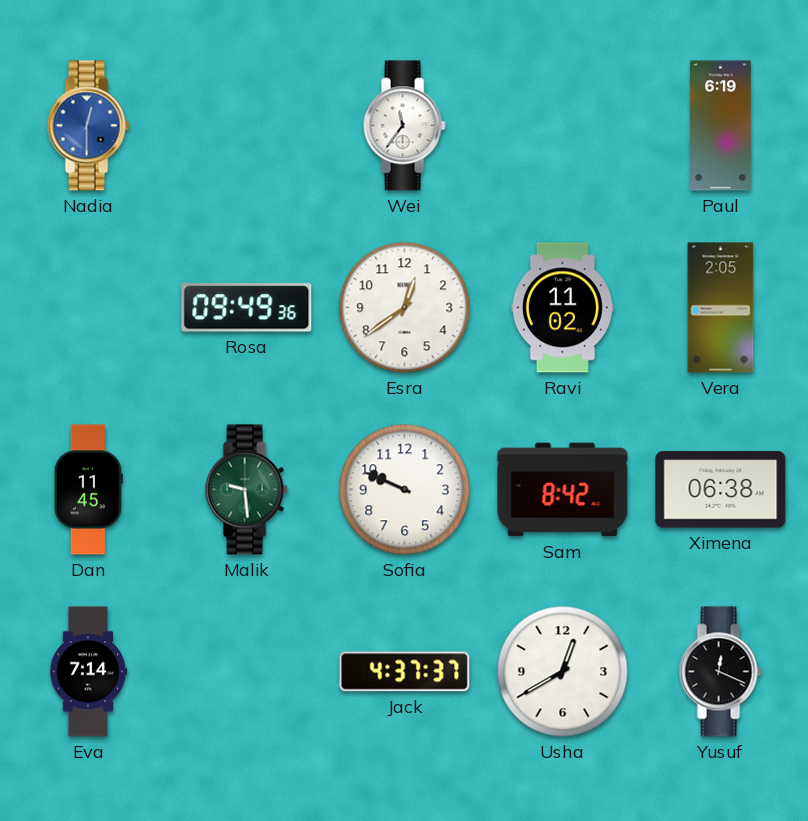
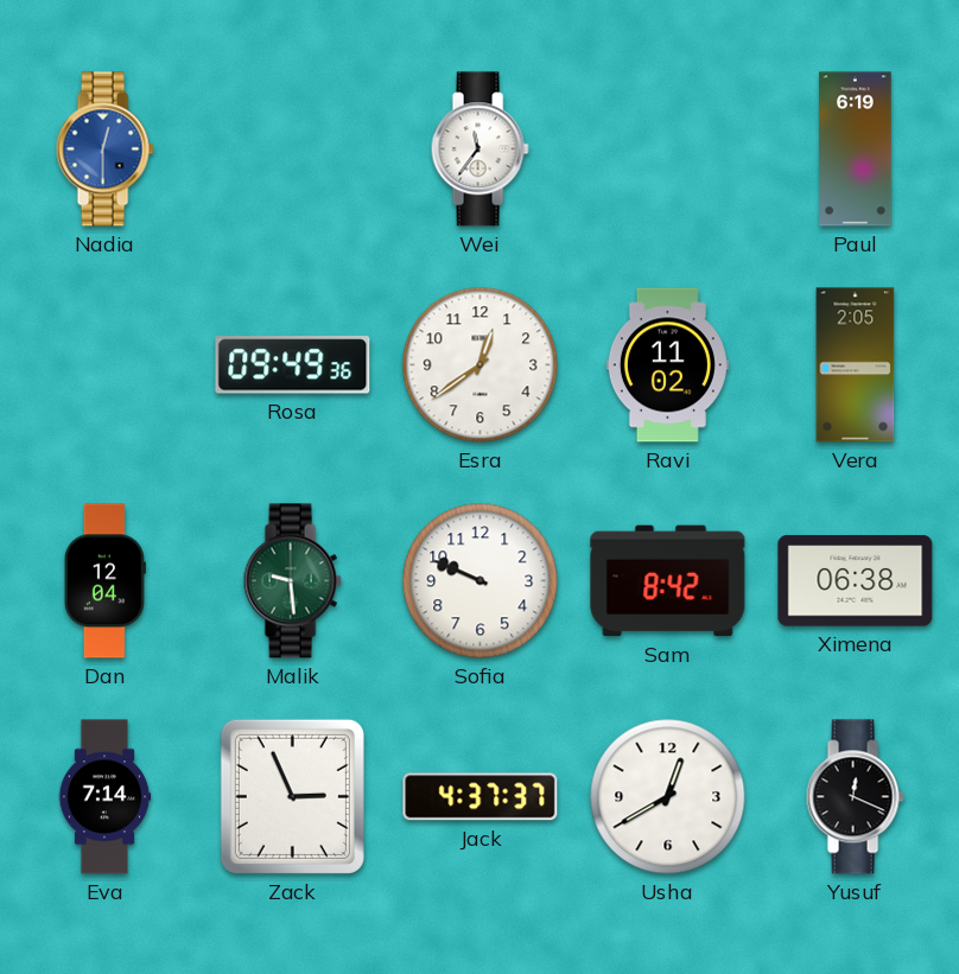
Dan: 11:45 -> 12:04
Zack: none -> 2:56
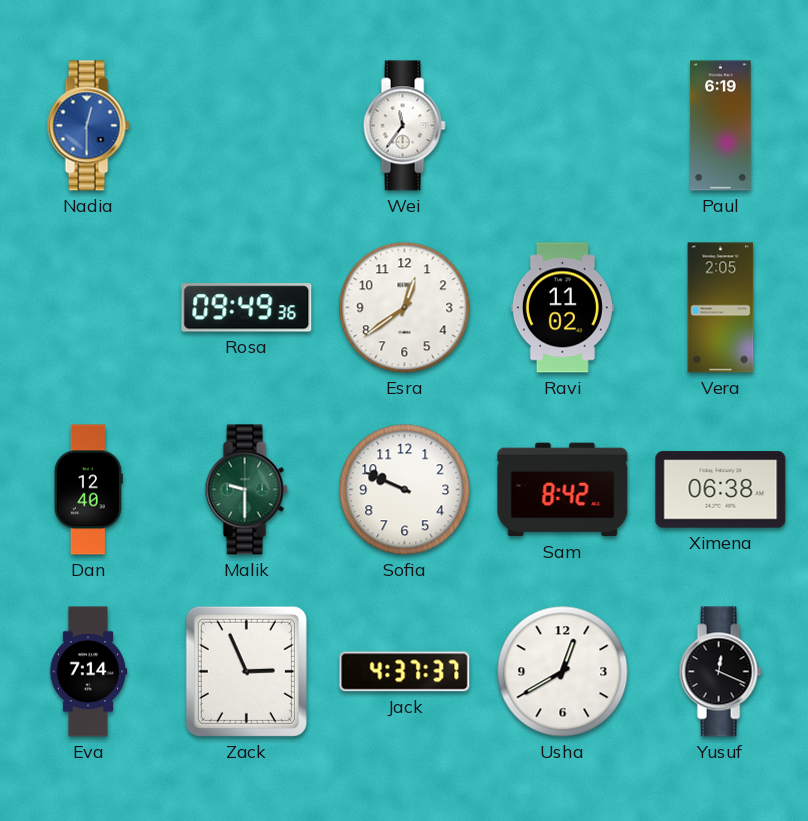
Dan: 12:04 -> 12:40
Malik: 9:29 -> 9:30
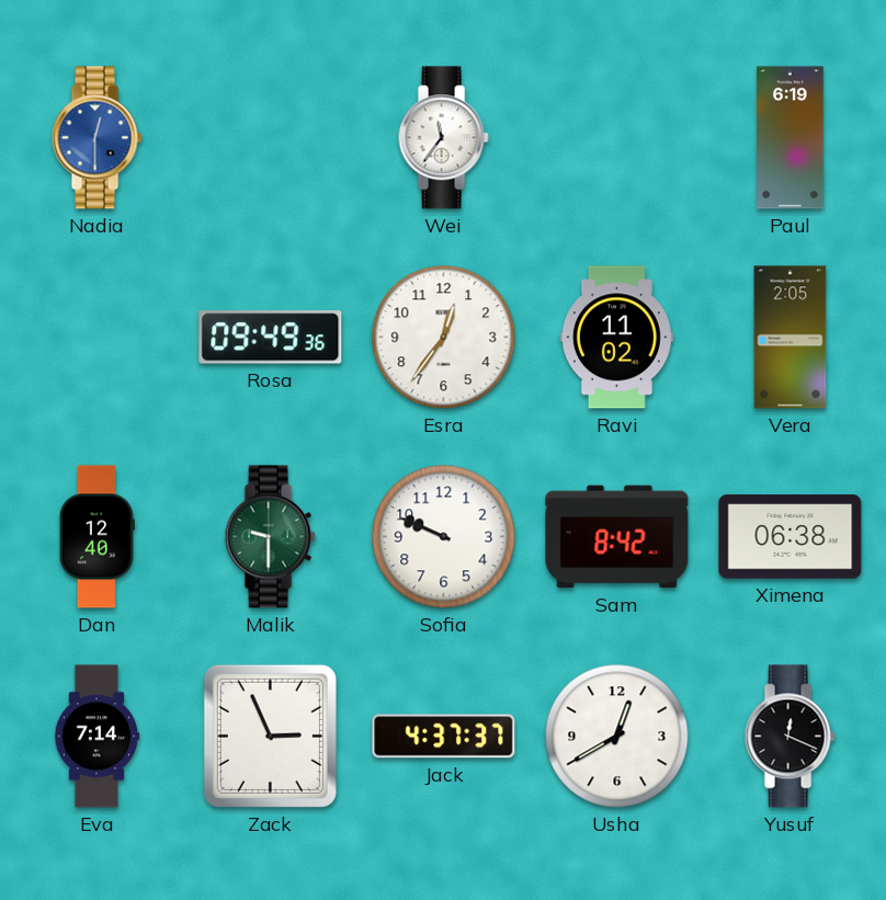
Esra: 12:39 -> 12:36
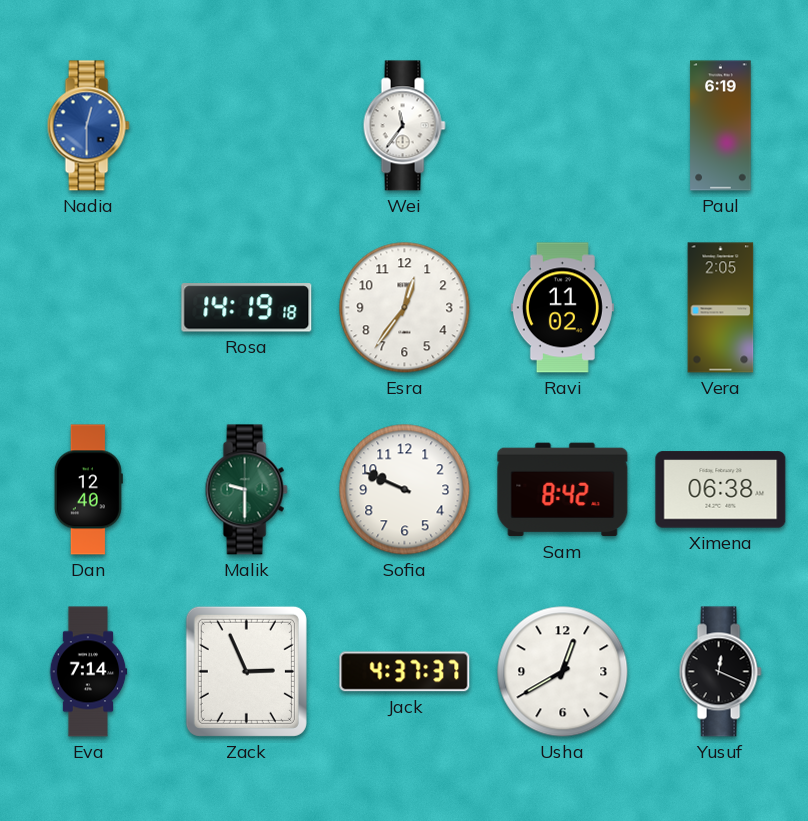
Rosa: 09:49 -> 14:19
